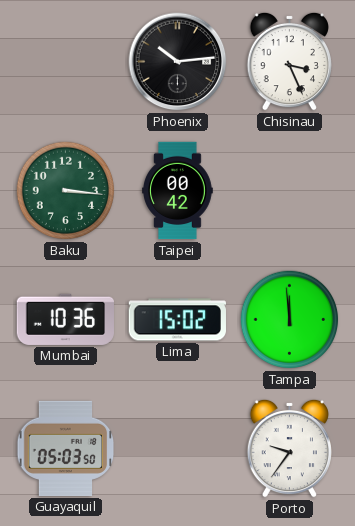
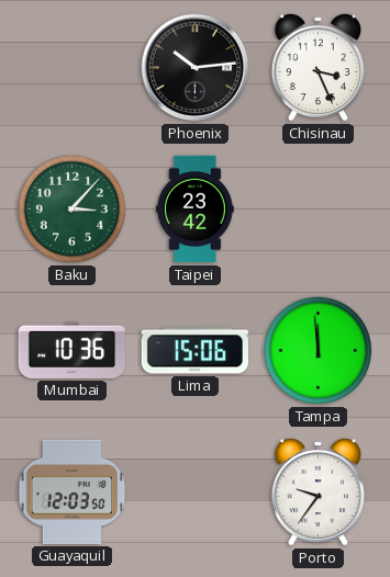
Baku: 3:16 -> 3:07
Taipei: 00:42 -> 23:42
Lima: 15:02 -> 15:06
Guayaquil: 05:03 -> 12:03
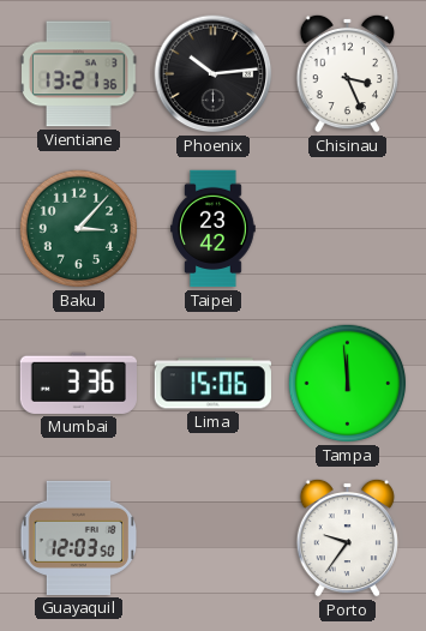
Vientiane: none -> 13:21
Mumbai: 10:36 -> 3:36
